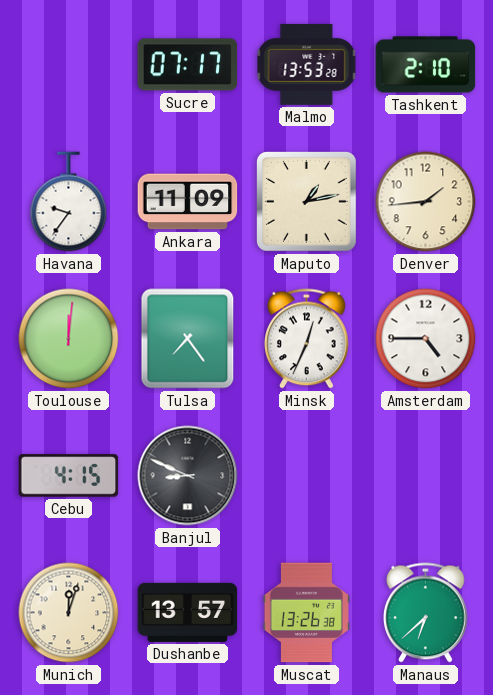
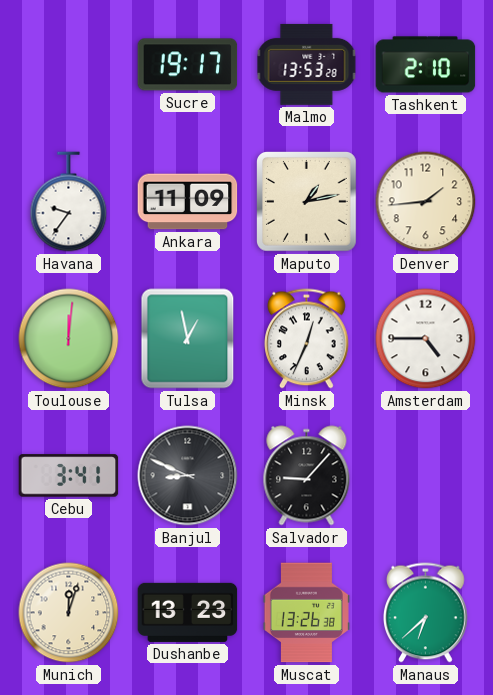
Sucre: 07:17 -> 19:17
Tulsa: 7:24 -> 12:58
Cebu: 4:15 -> 3:41
Salvador: none -> 9:07
Dushanbe: 13:57 -> 13:23
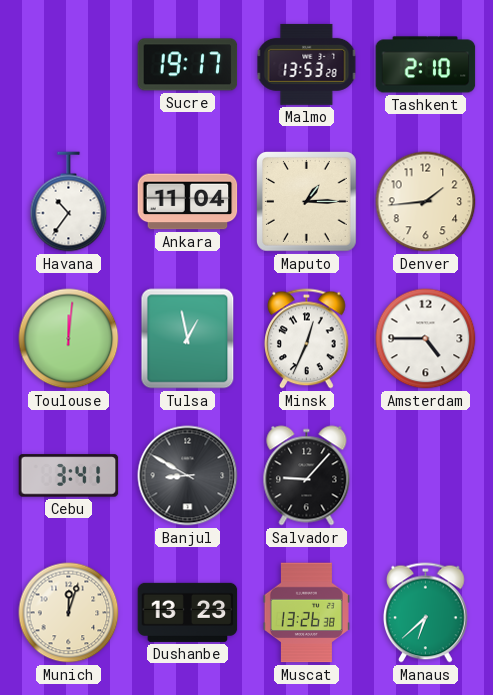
Havana: 9:36 -> 10:36
Ankara: 11:09 -> 11:04
Maputo: 1:13 -> 1:15
Banjul: 8:49 -> 8:50
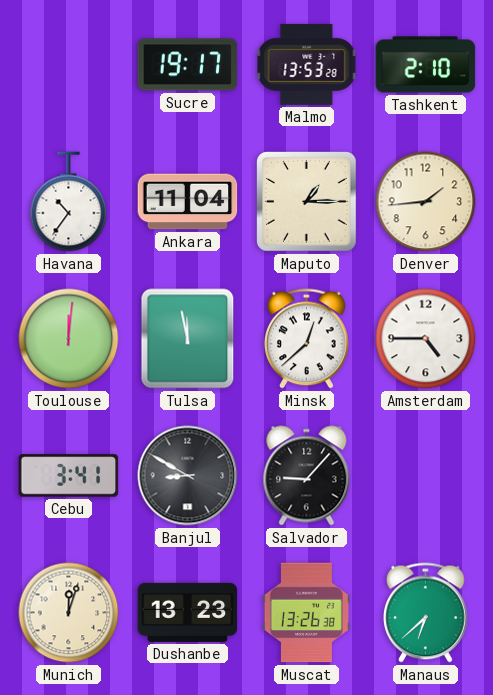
Tulsa: 12:58 -> 11:58
Minsk: 12:34 -> 12:38
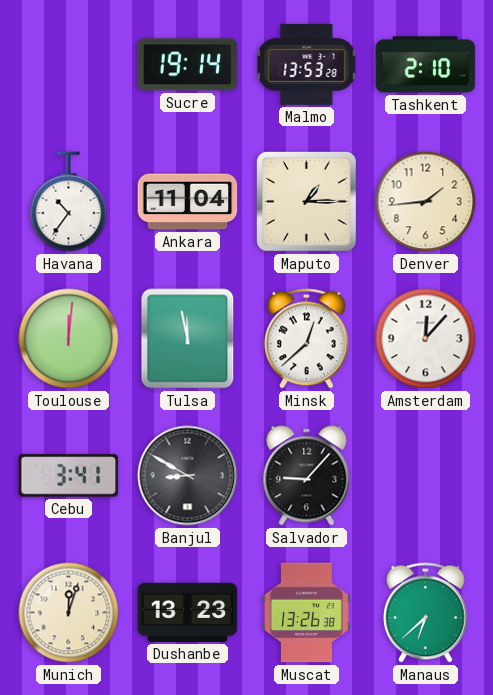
Sucre: 19:17 -> 19:14
Amsterdam: 4:45 -> 12:07
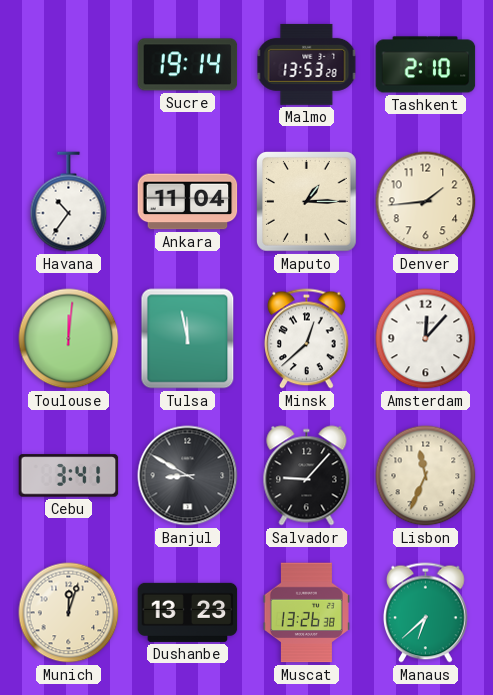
Lisbon: none -> 11:34
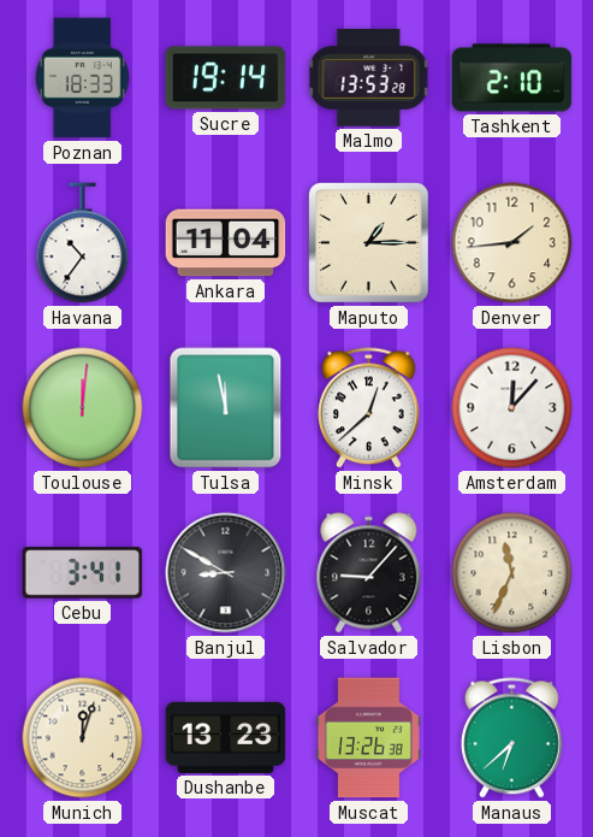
Poznan: none -> 18:33
